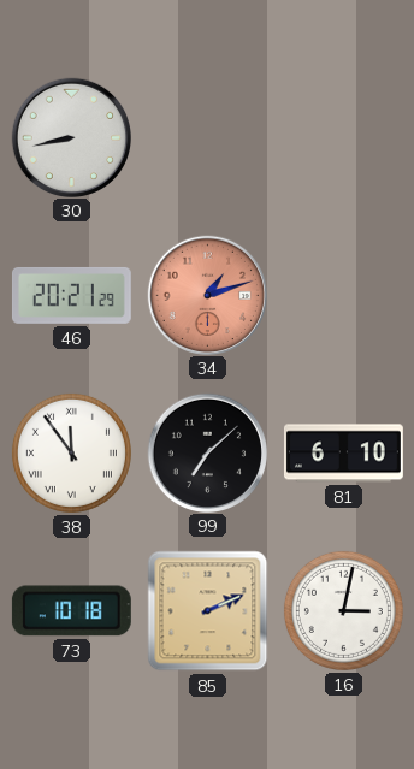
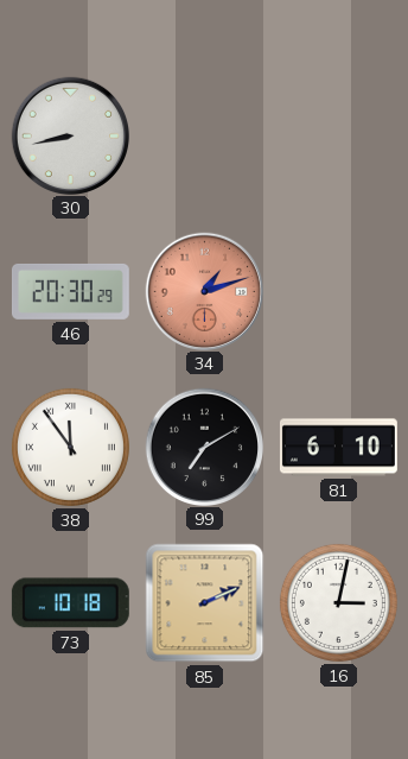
46: 20:21 -> 20:30
99: 7:08 -> 7:10
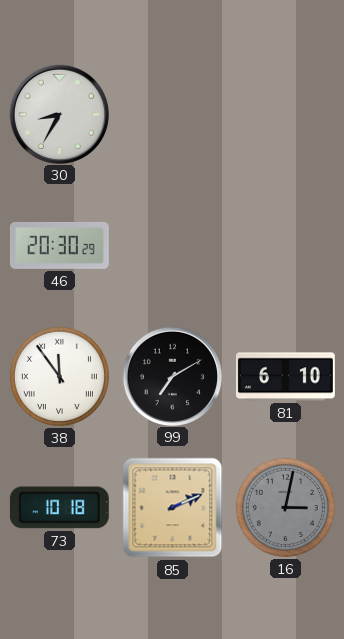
30: 8:43 -> 8:35
34: 1:12 -> none
16 dial: white -> grey
